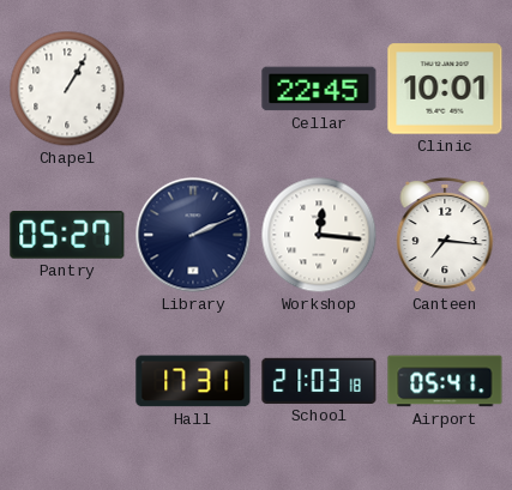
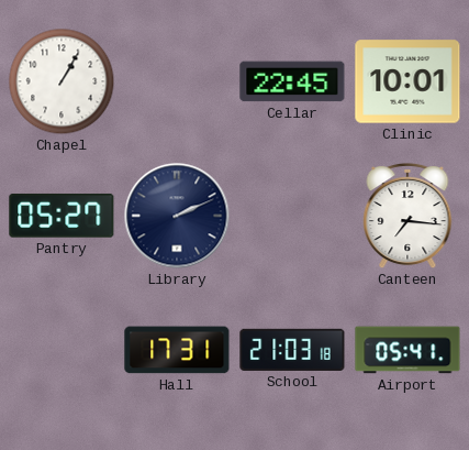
Workshop: 12:16 -> none
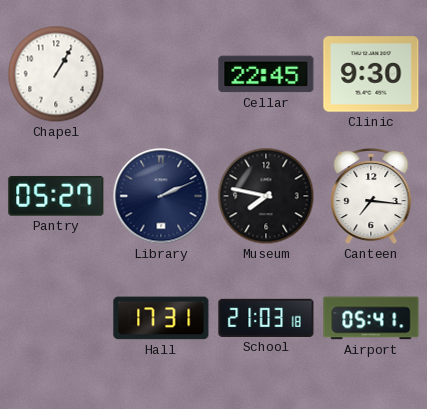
Clinic: 10:01 -> 9:30
Museum: none -> 7:47
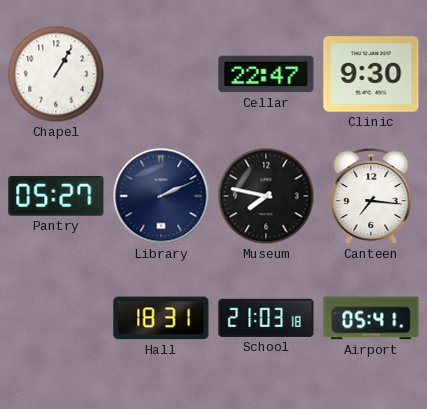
Cellar: 22:45 -> 22:47
Hall: 17:31 -> 18:31
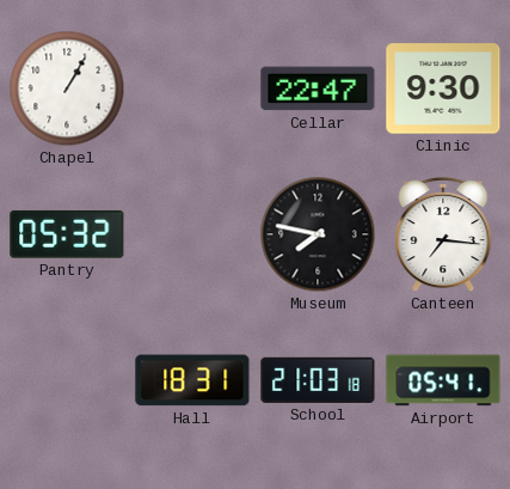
Pantry: 05:27 -> 05:32
Library: 2:11 -> none
